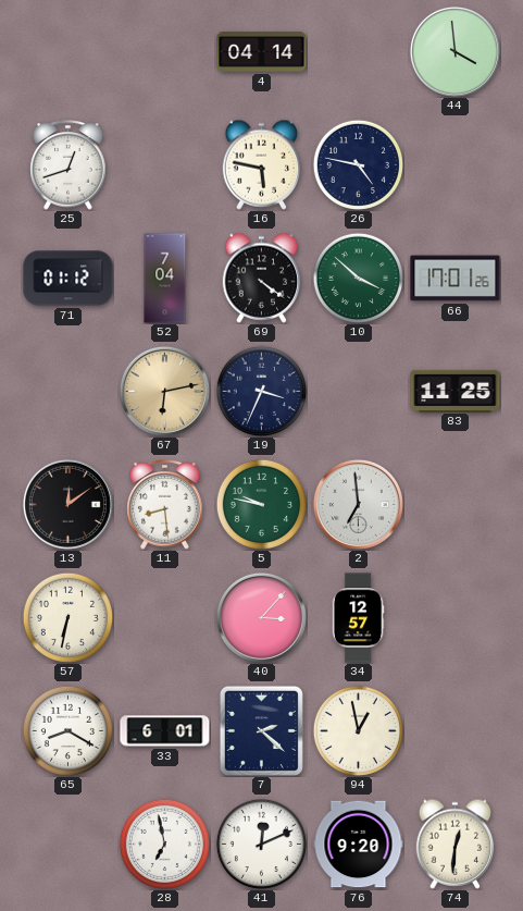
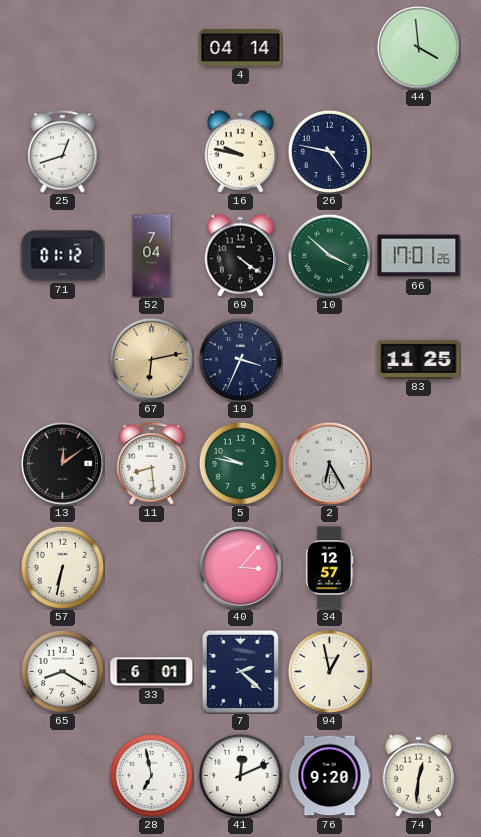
16: 5:47 -> 9:47
2: 6:59 -> 6:25
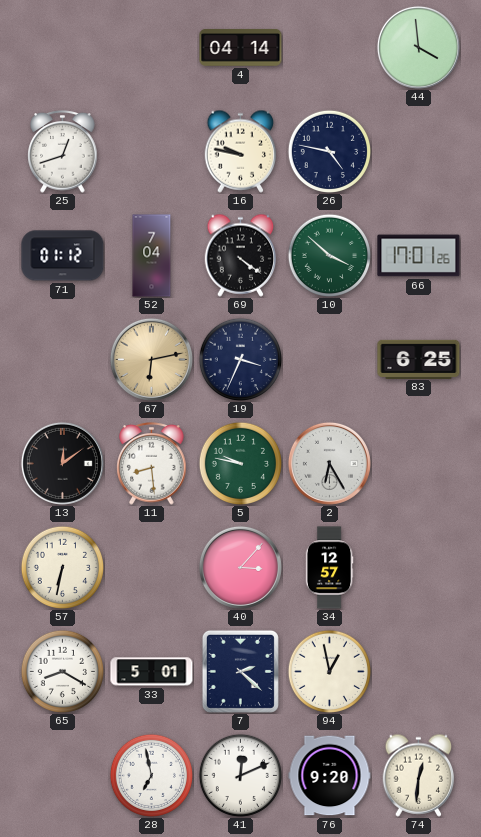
83: 11:25 -> 6:25
33: 6:01 -> 5:01
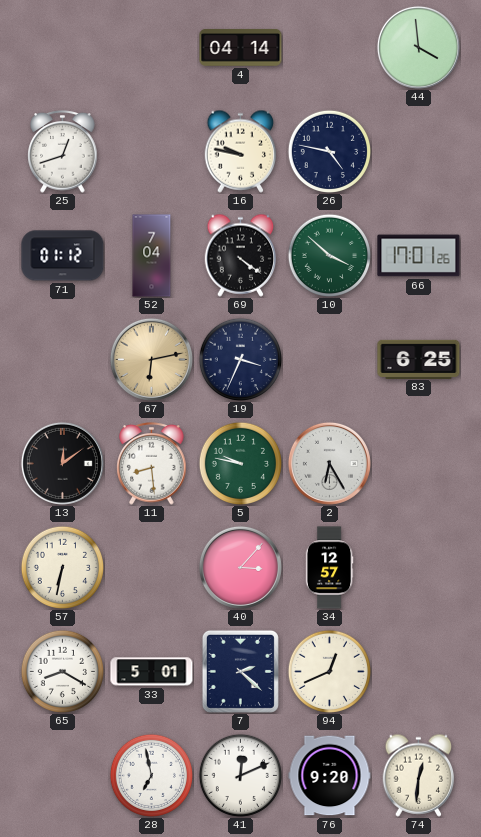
94: 12:58 -> 12:41
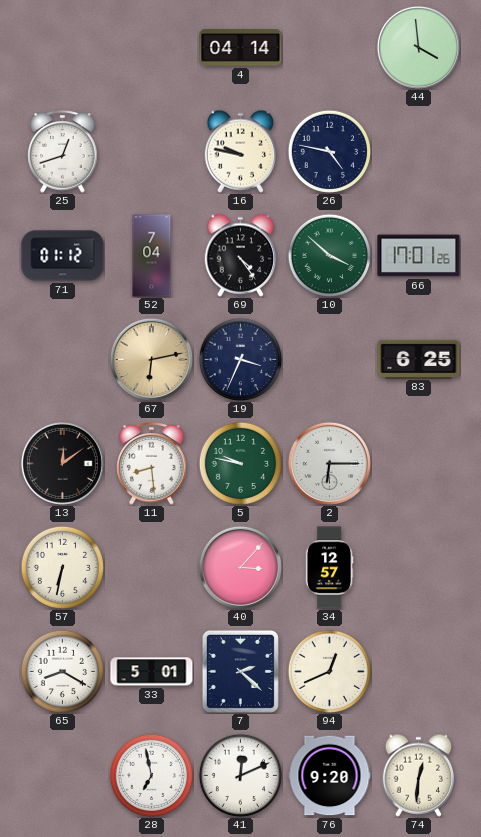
69: 4:21 -> 4:24
2: 6:25 -> 6:15
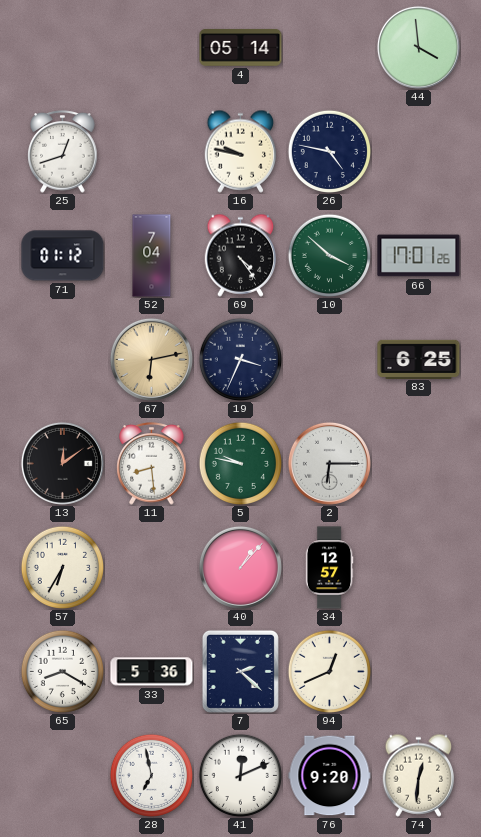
4: 04:14 -> 05:14
57: 6:32 -> 6:35
40: 3:07 -> 1:07
33: 5:01 -> 5:36
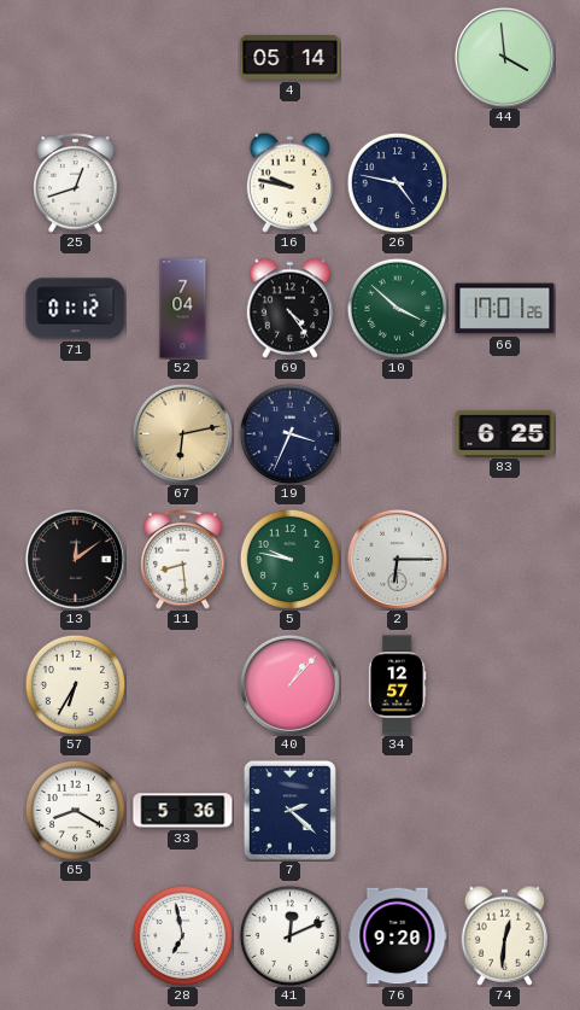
94: 12:41 -> none
